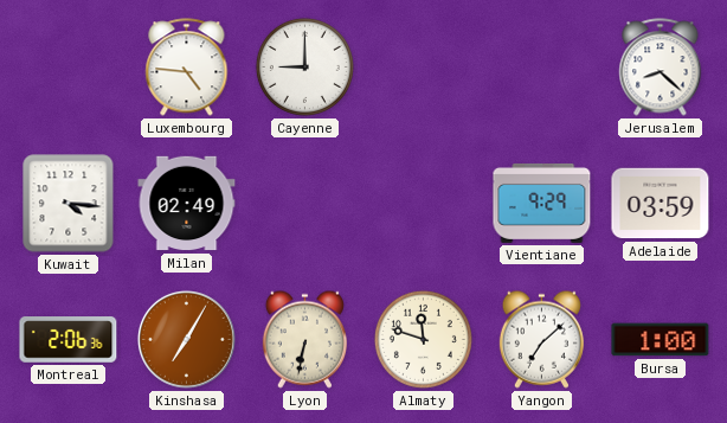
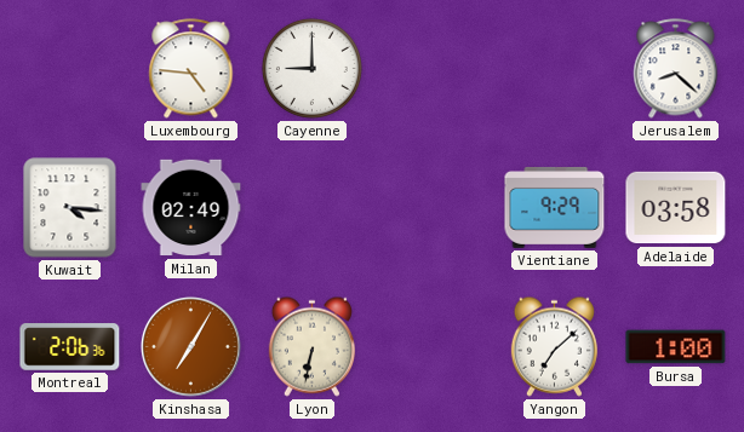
Adelaide: 03:59 -> 03:58
Almaty: 11:48 -> none
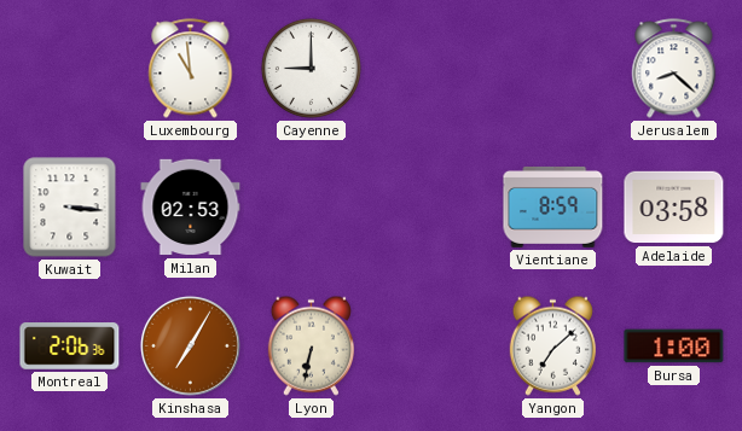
Luxembourg: 4:46 -> 10:59
Kuwait: 4:16 -> 3:16
Milan: 02:49 -> 02:53
Vientiane: 9:29 -> 8:59
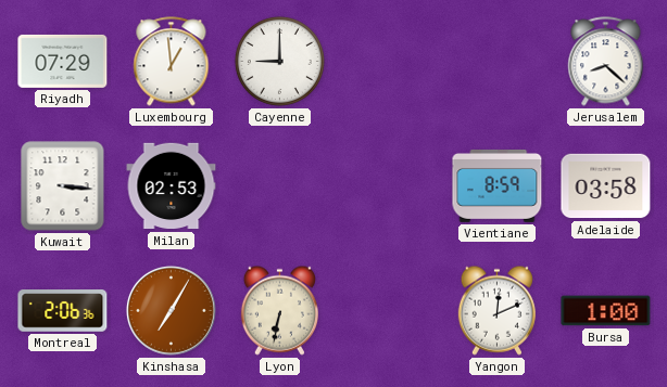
Riyadh: none -> 07:29
Luxembourg: 10:59 -> 12:59
Yangon: 7:08 -> 12:11
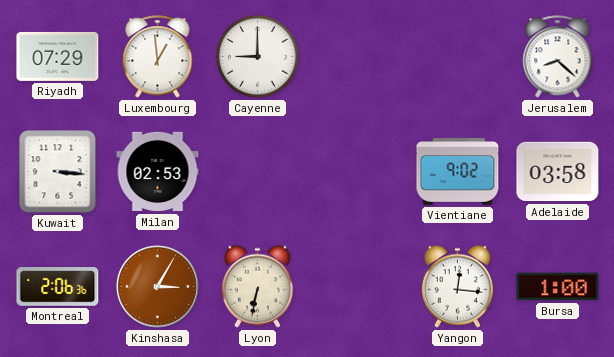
Vientiane: 8:59 -> 9:02
Kinshasa: 7:05 -> 3:05
Yangon: 12:11 -> 12:16
